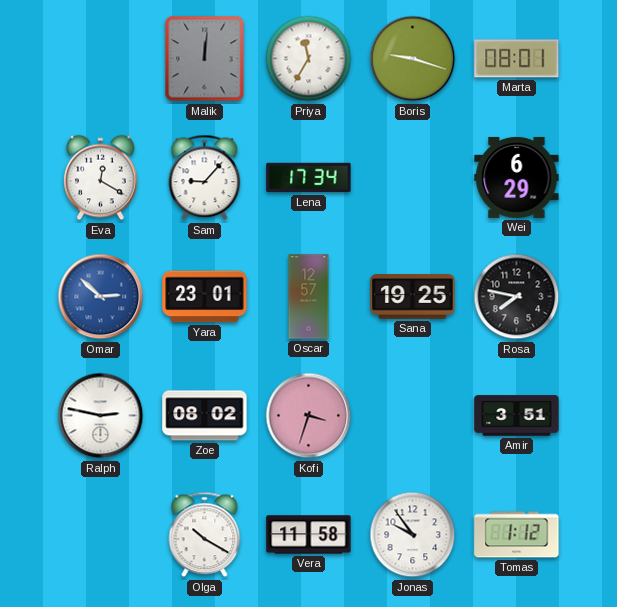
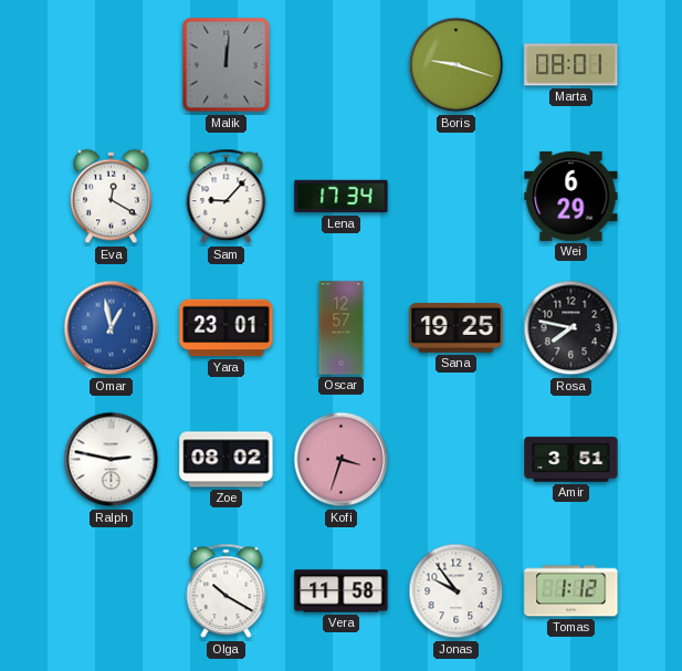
Priya: 11:35 -> none
Omar: 2:52 -> 12:58
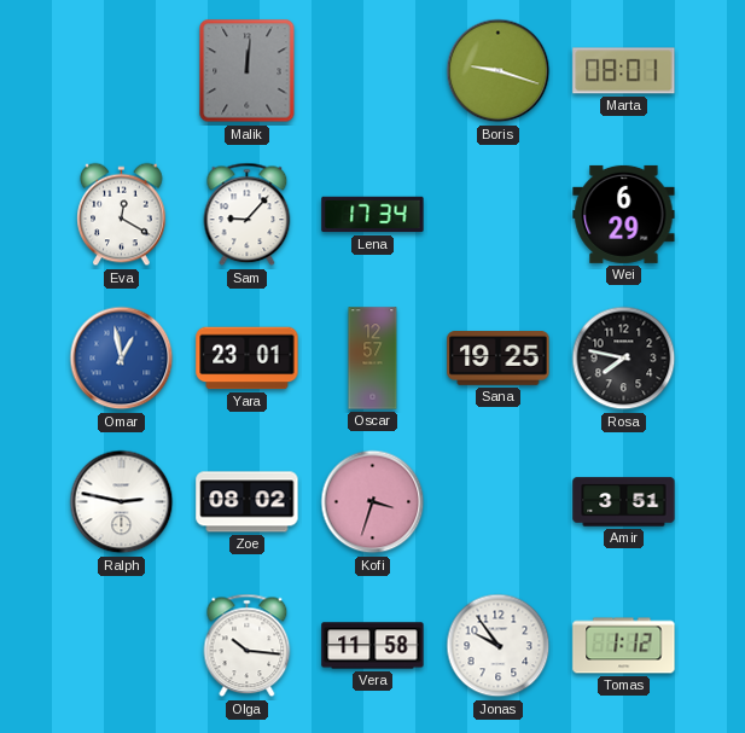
Olga: 10:20 -> 10:16
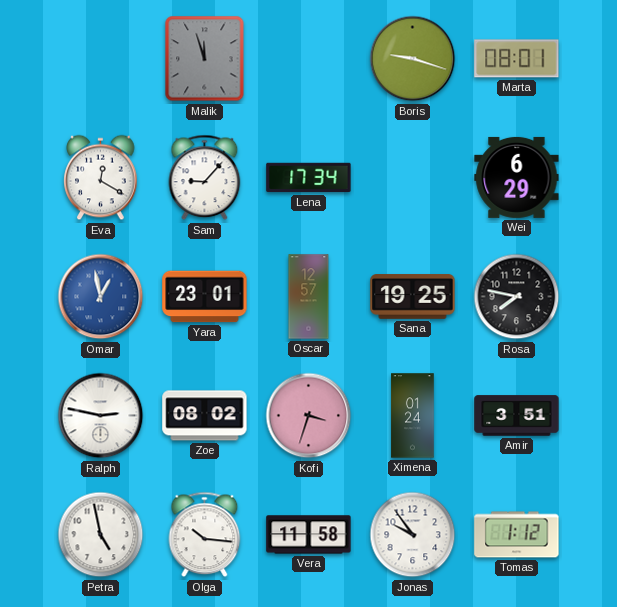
Malik: 12:01 -> 11:57
Ximena: none -> 01:24
Petra: none -> 4:58
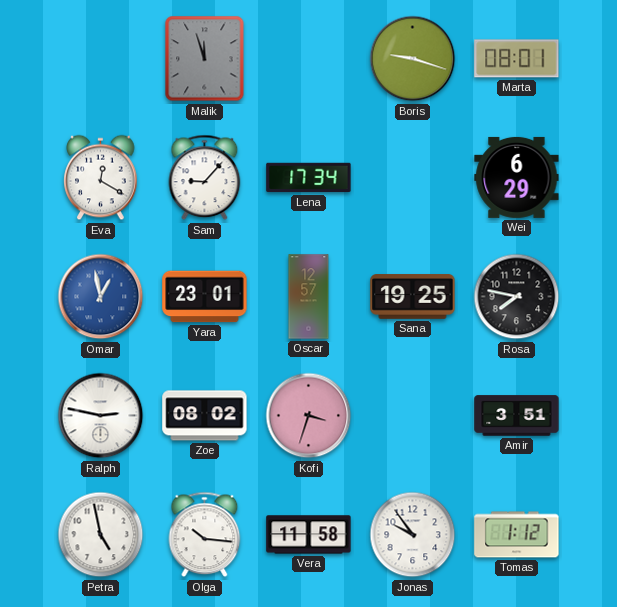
Ximena: 01:24 -> none
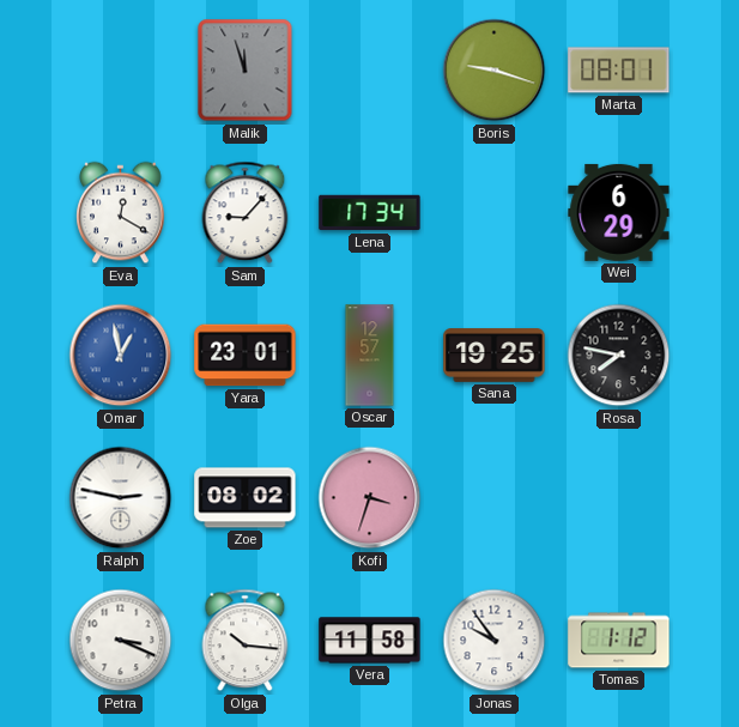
Amir: 3:51 -> none
Petra: 4:58 -> 3:19
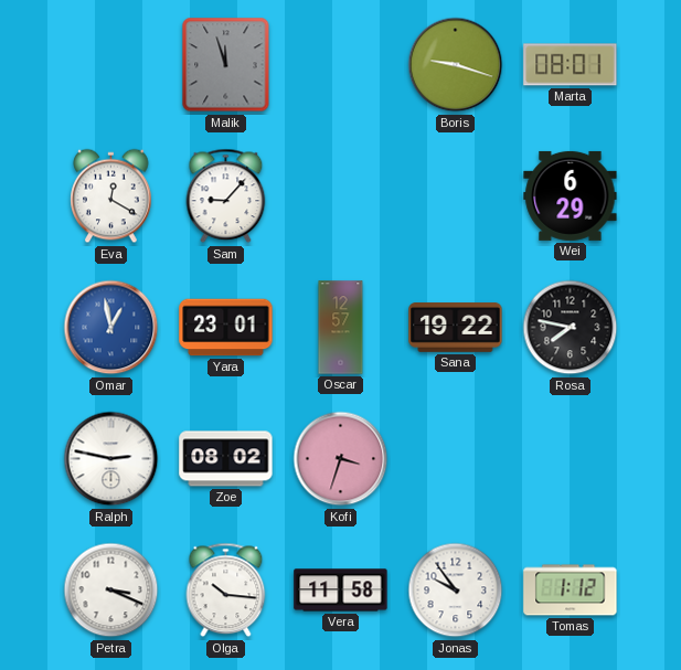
Lena: 17:34 -> none
Sana: 19:25 -> 19:22
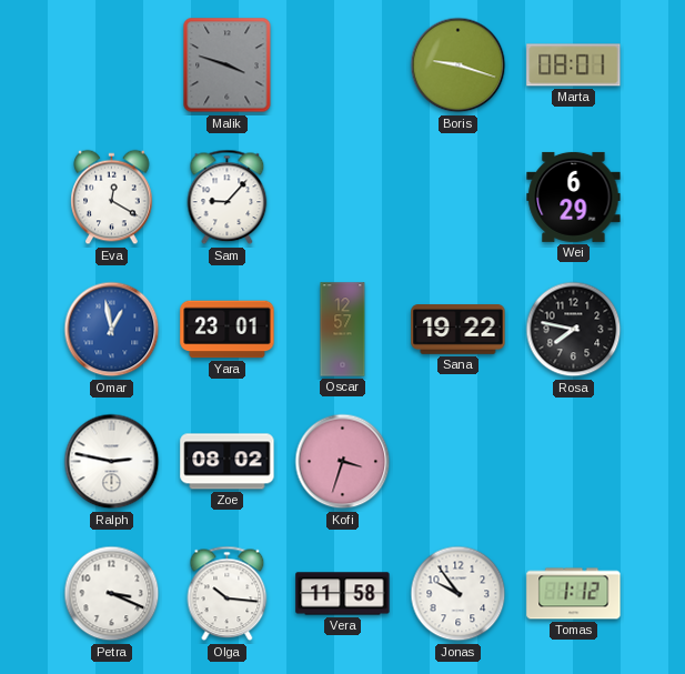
Malik: 11:57 -> 3:48
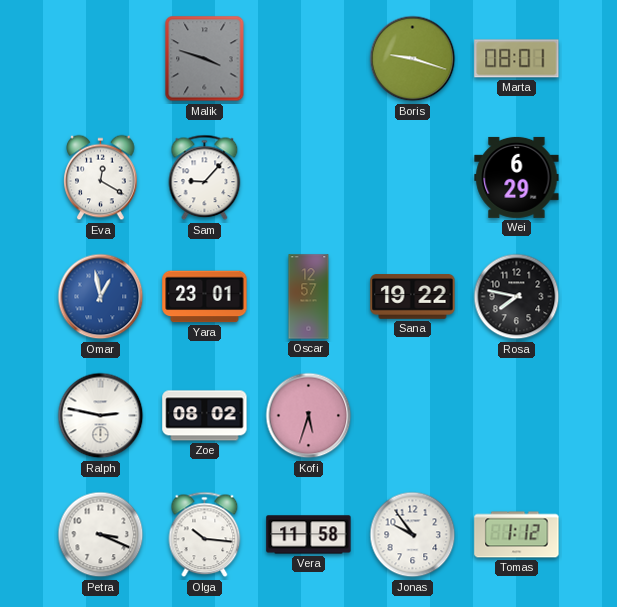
Kofi: 3:33 -> 5:33
